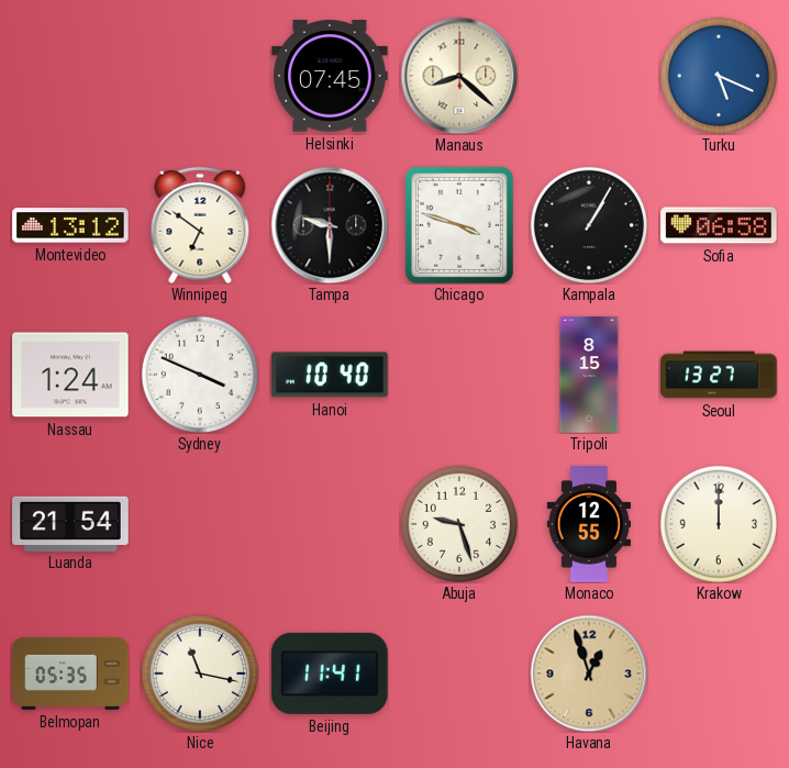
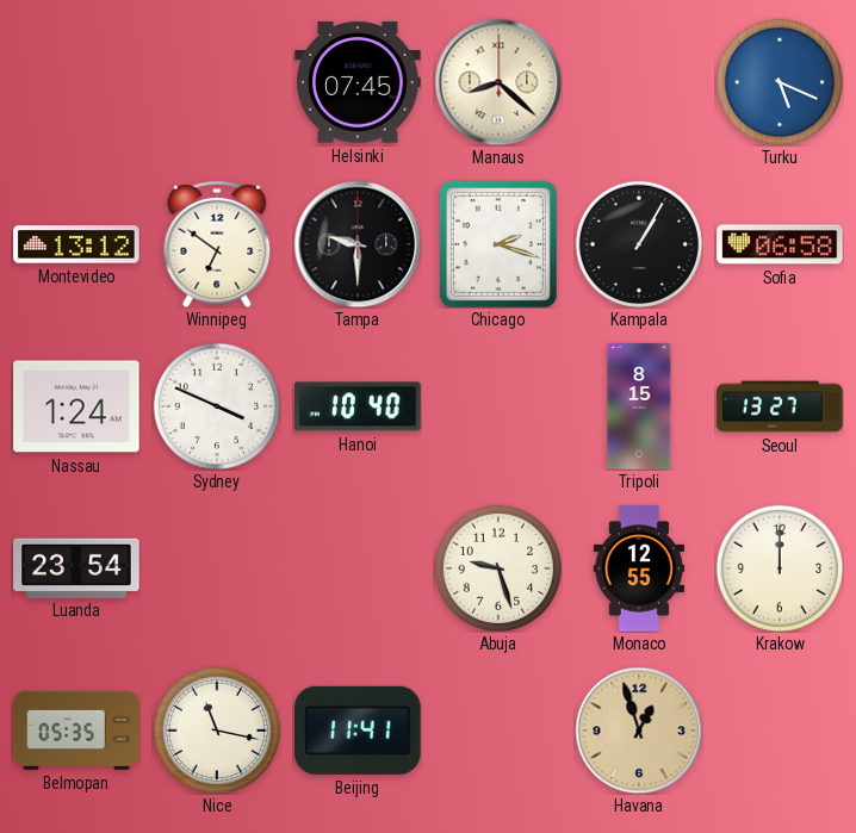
Chicago: 3:48 -> 2:18
Luanda: 21:54 -> 23:54
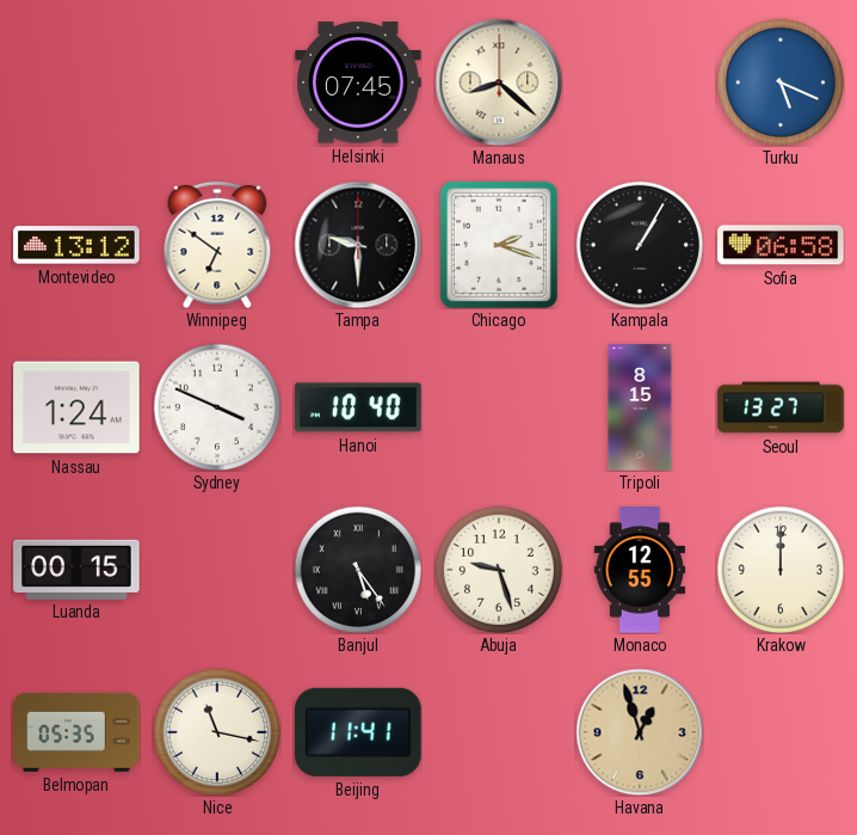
Luanda: 23:54 -> 00:15
Banjul: none -> 5:24
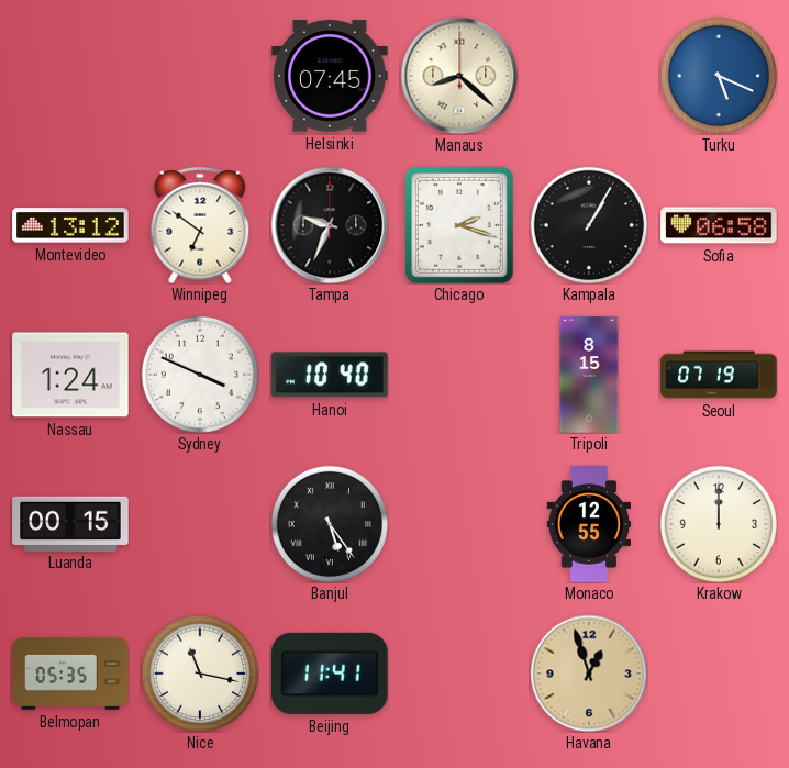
Tampa: 9:30 -> 9:34
Seoul: 13:27 -> 07:19
Abuja: 9:27 -> none
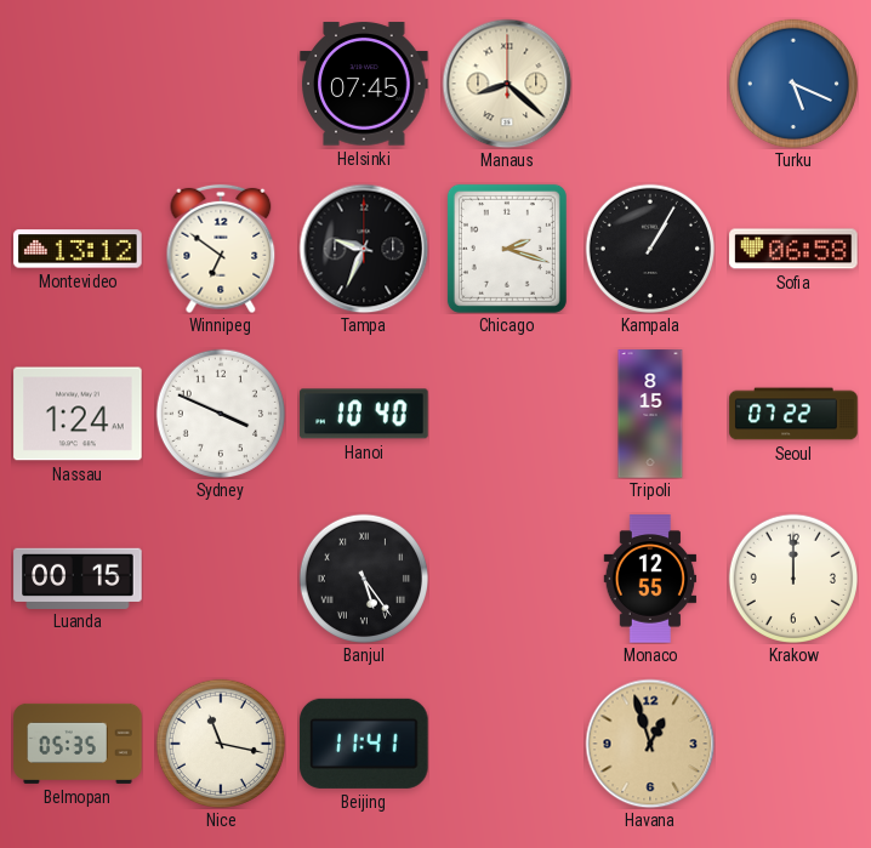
Seoul: 07:19 -> 07:22
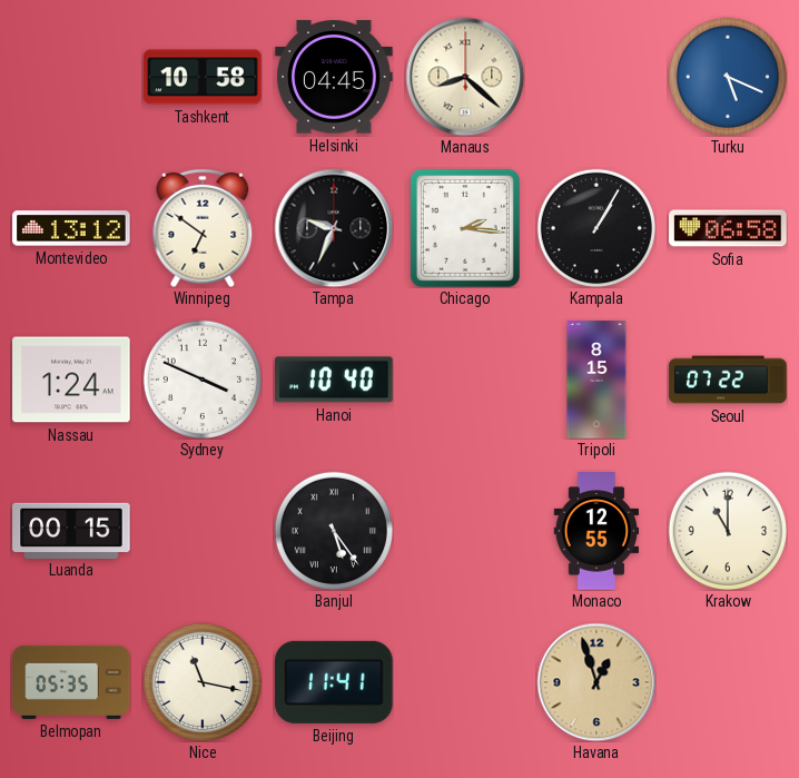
Tashkent: none -> 10:58
Helsinki: 07:45 -> 04:45
Chicago: 2:18 -> 2:16
Krakow: 12:00 -> 11:00
